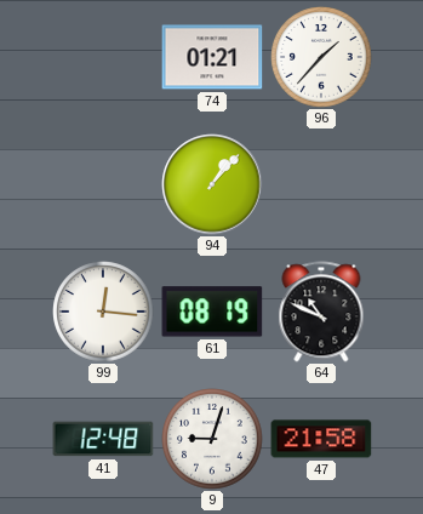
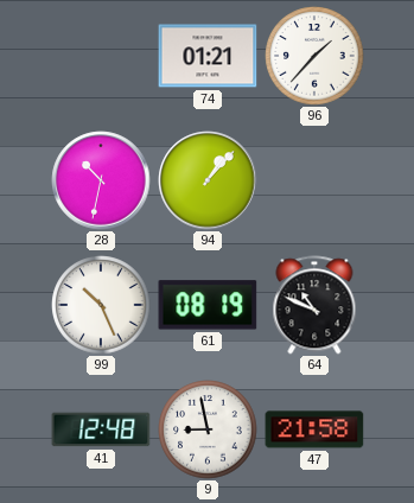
28: none -> 10:32
99: 12:16 -> 10:26
9: 9:03 -> 8:58
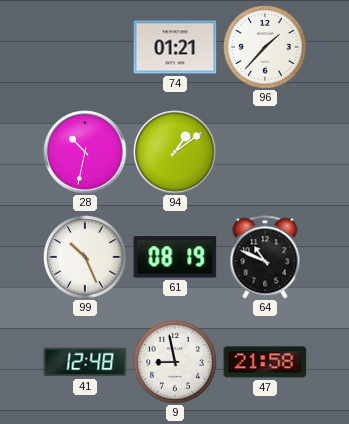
94: 1:07 -> 1:09
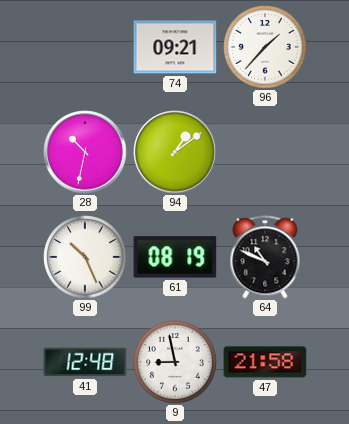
74: 01:21 -> 09:21
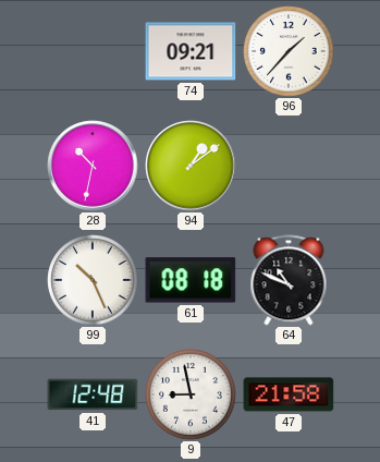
61: 08:19 -> 08:18
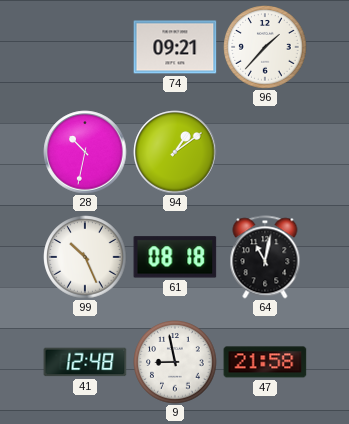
64: 10:49 -> 11:02
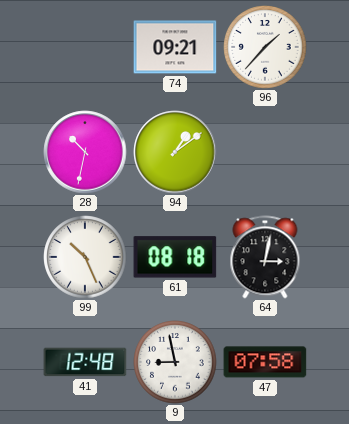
64: 11:02 -> 3:02
47: 21:58 -> 07:58
